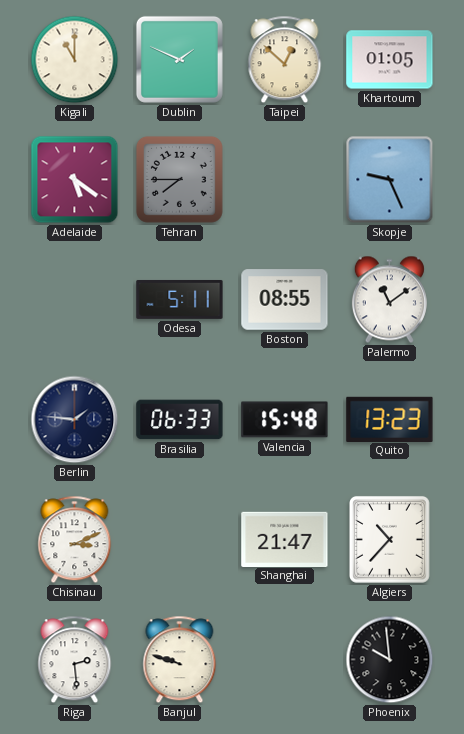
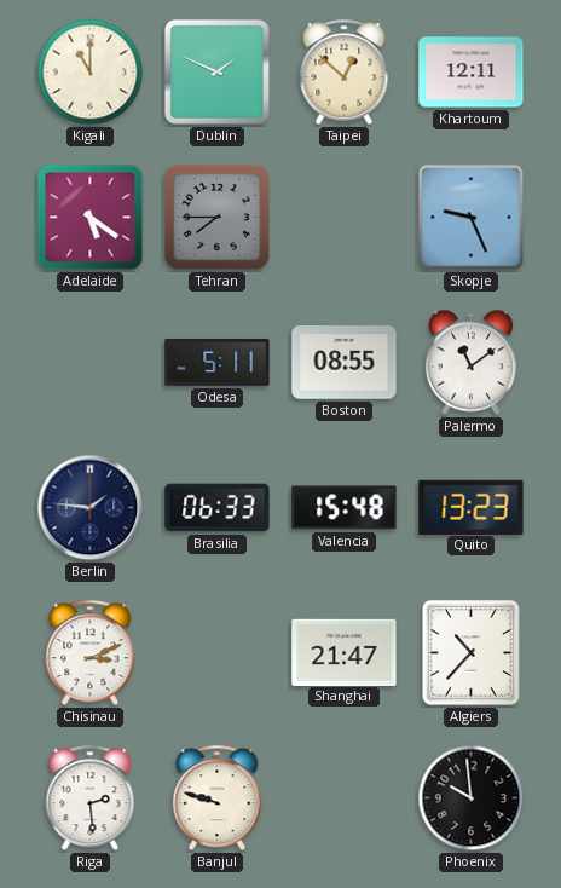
Khartoum: 01:05 -> 12:11
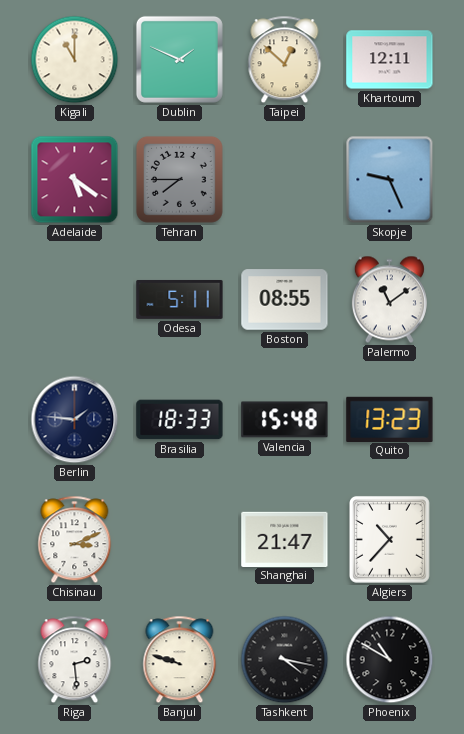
Brasilia: 06:33 -> 18:33
Tashkent: none -> 4:17
Phoenix: 9:59 -> 10:50
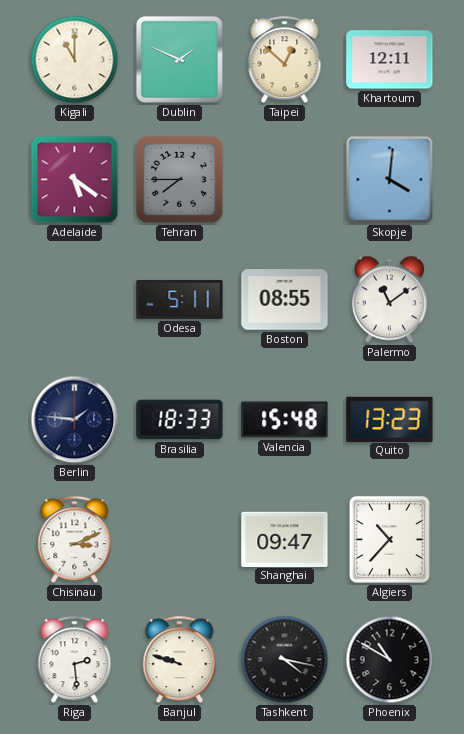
Skopje: 9:26 -> 4:01
Shanghai: 21:47 -> 09:47
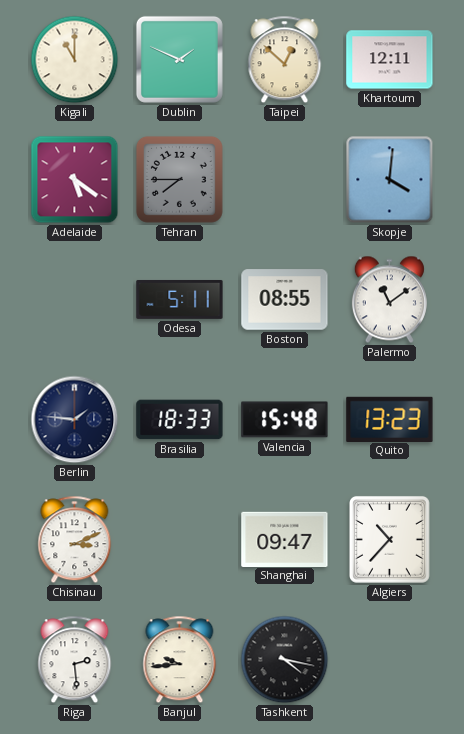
Banjul: 9:48 -> 9:44
Phoenix: 10:50 -> none
